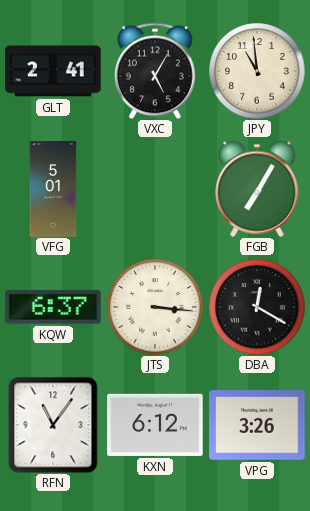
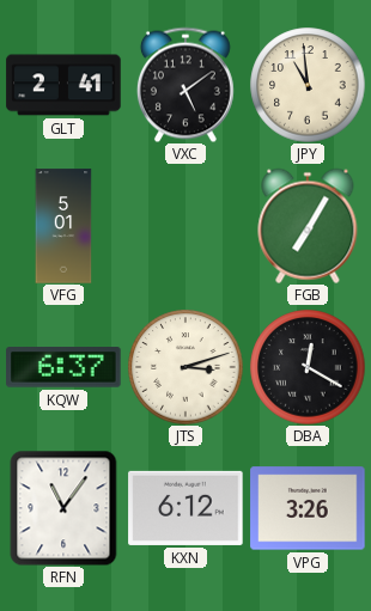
VXC: 5:05 -> 5:09
JTS: 3:16 -> 3:12
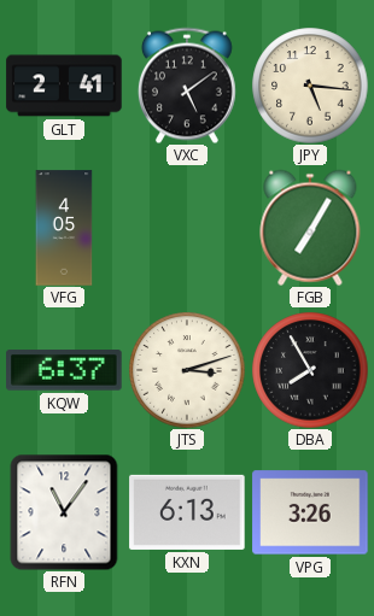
JPY: 10:59 -> 5:16
VFG: 5:01 -> 4:05
DBA: 12:20 -> 7:55
KXN: 6:12 -> 6:13
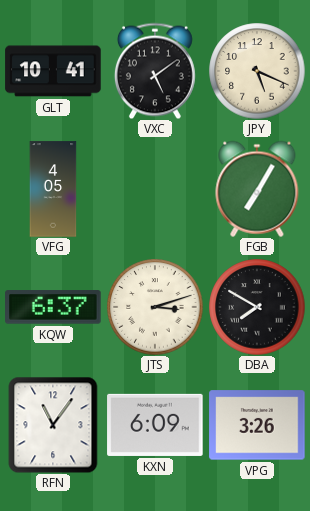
GLT: 2:41 -> 10:41
JPY: 5:16 -> 5:19
DBA: 7:55 -> 7:50
KXN: 6:13 -> 6:09
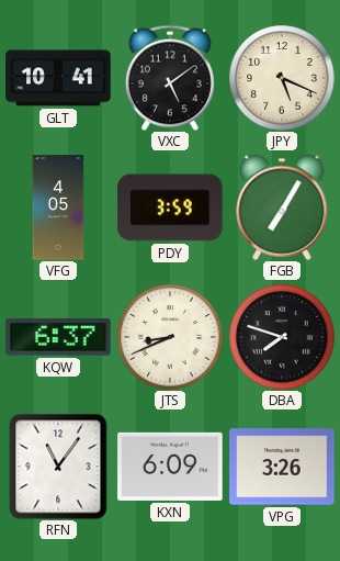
PDY: none -> 3:59
JTS: 3:12 -> 8:41
DBA: 7:50 -> 7:48
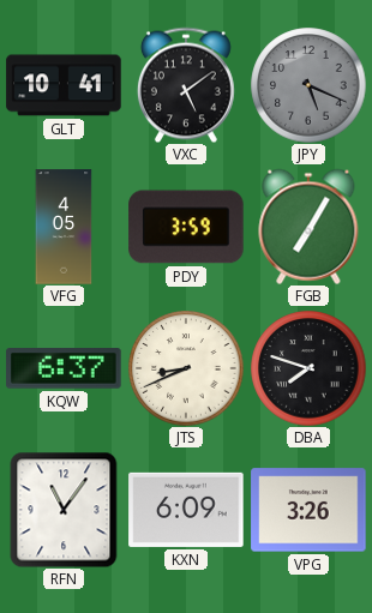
JPY dial: cream -> grey
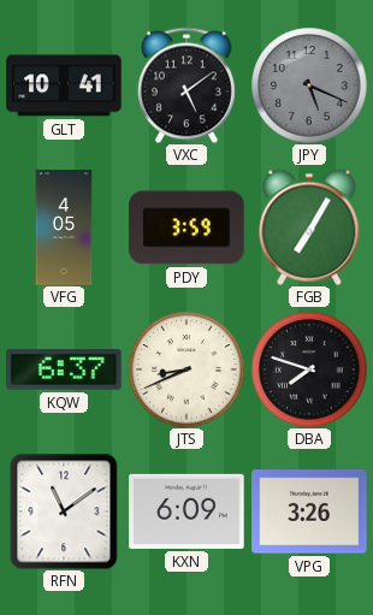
RFN: 11:06 -> 11:09
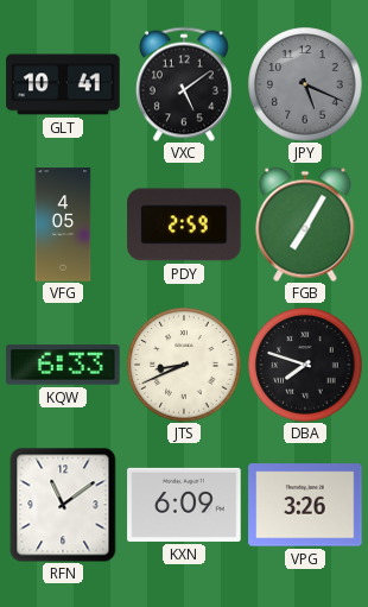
PDY: 3:59 -> 2:59
KQW: 6:37 -> 6:33
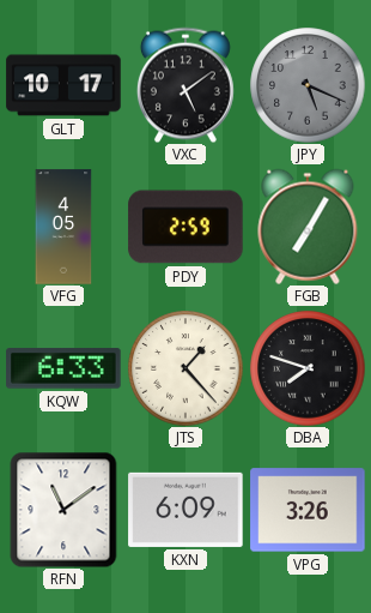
GLT: 10:41 -> 10:17
JTS: 8:41 -> 1:23
